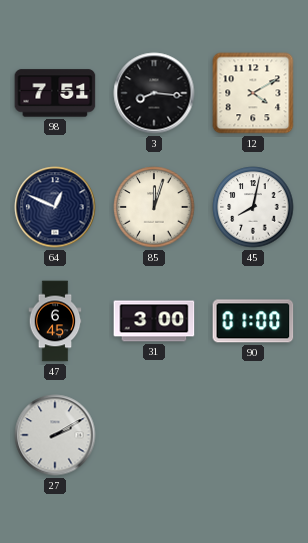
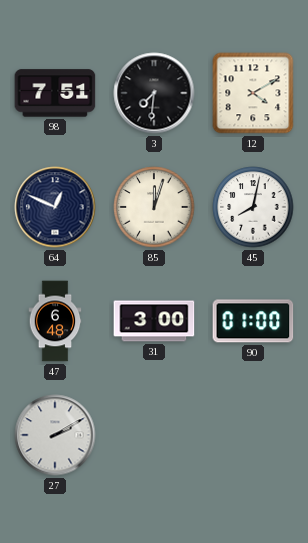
3: 8:16 -> 7:31
47: 6:45 -> 6:48
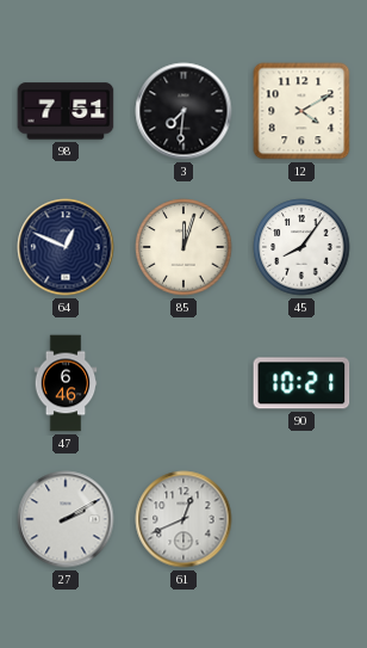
45: 8:02 -> 8:06
47: 6:48 -> 6:46
31: 3:00 -> none
90: 01:00 -> 10:21
61: none -> 12:41
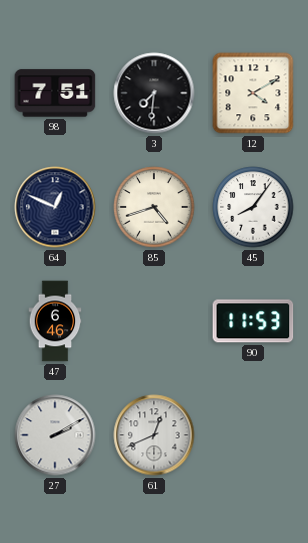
85: 12:03 -> 4:42
90: 10:21 -> 11:53
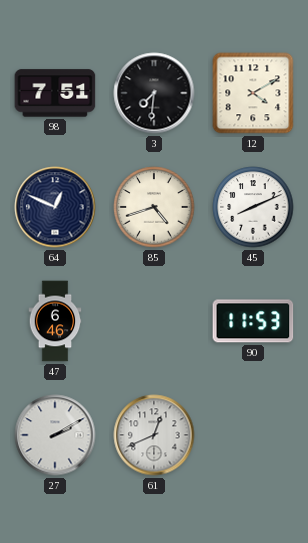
45: 8:06 -> 8:11
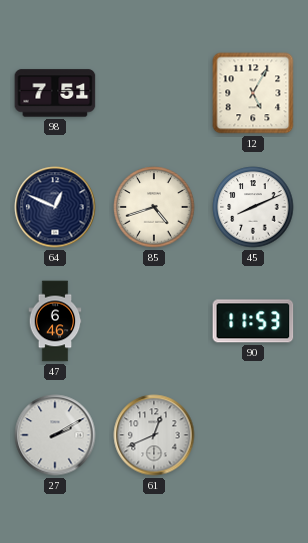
3: 7:31 -> none
12: 4:10 -> 5:05
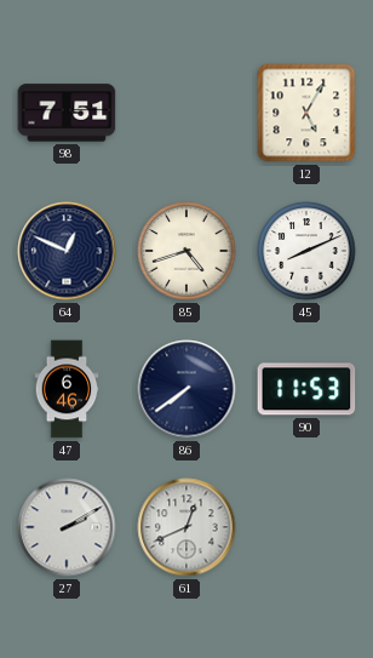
86: none -> 7:39
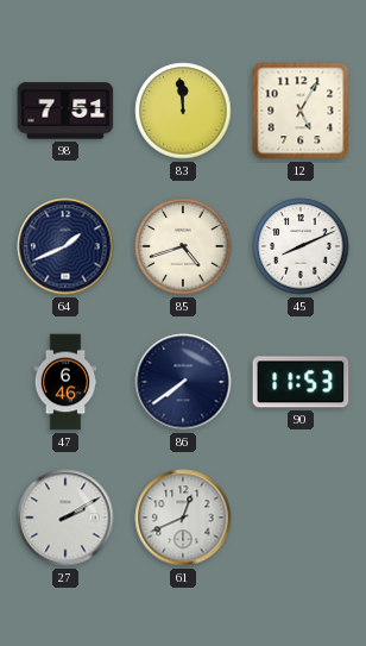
83: none -> 11:59
64: 12:49 -> 1:41
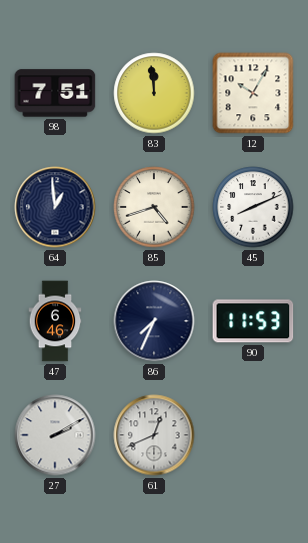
12: 5:05 -> 10:05
64: 1:41 -> 12:59
86: 7:39 -> 7:34
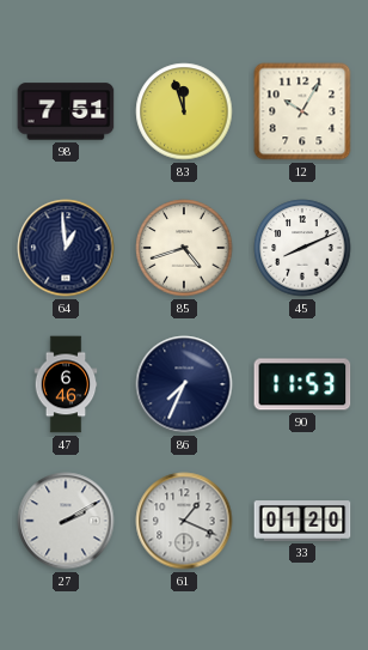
83: 11:59 -> 11:57
61: 12:41 -> 1:19
33: none -> 01:20
